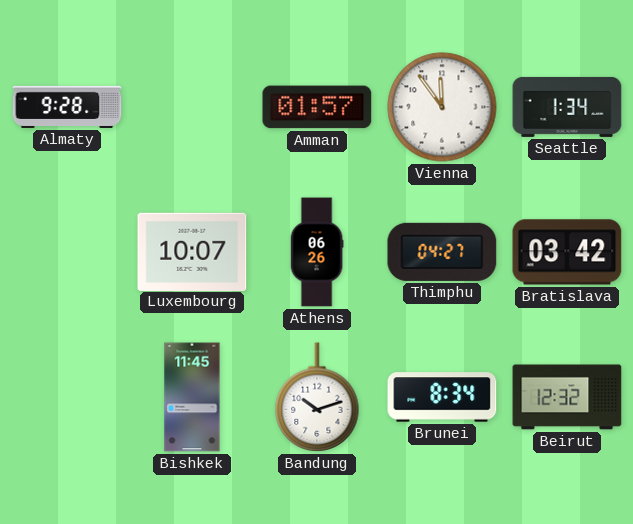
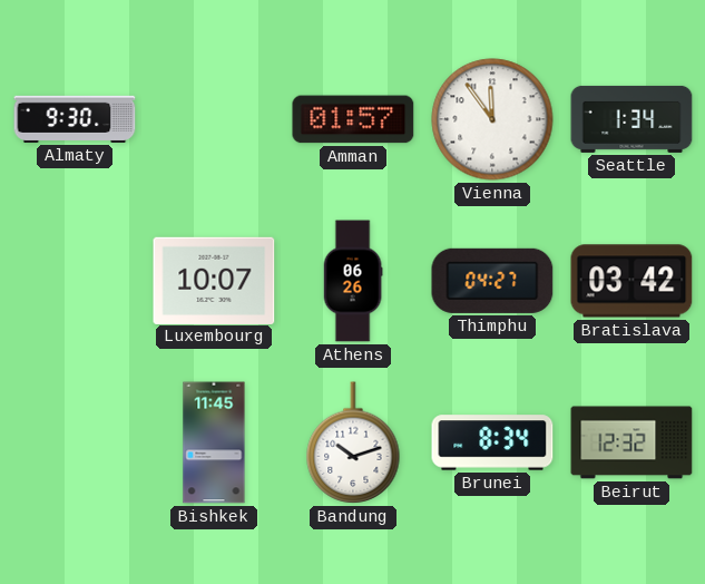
Almaty: 9:28 -> 9:30
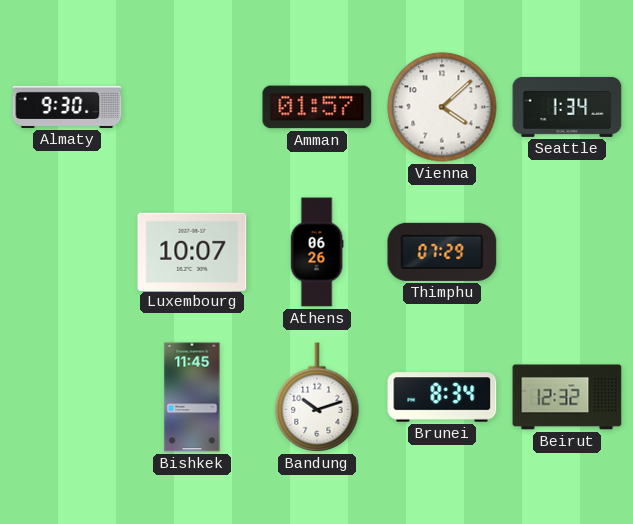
Vienna: 11:54 -> 4:08
Thimphu: 04:27 -> 07:29
Bratislava: 03:42 -> none
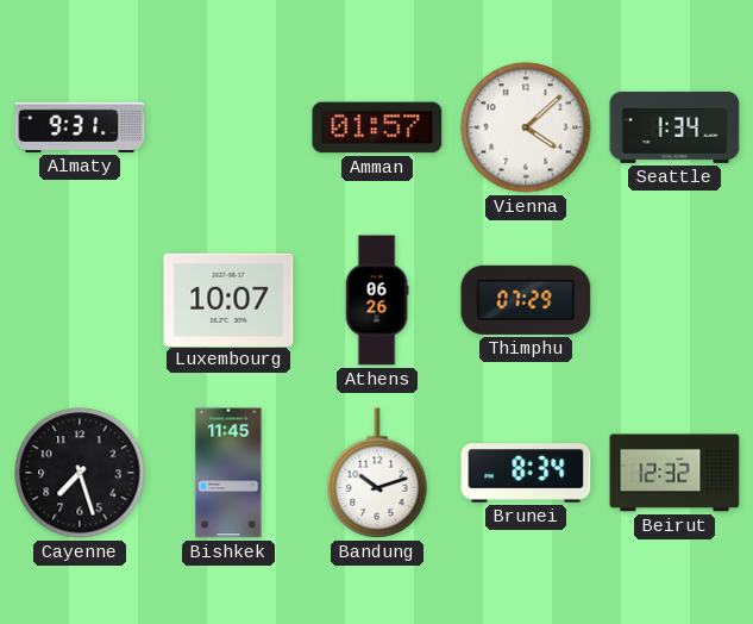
Almaty: 9:30 -> 9:31
Cayenne: none -> 7:27
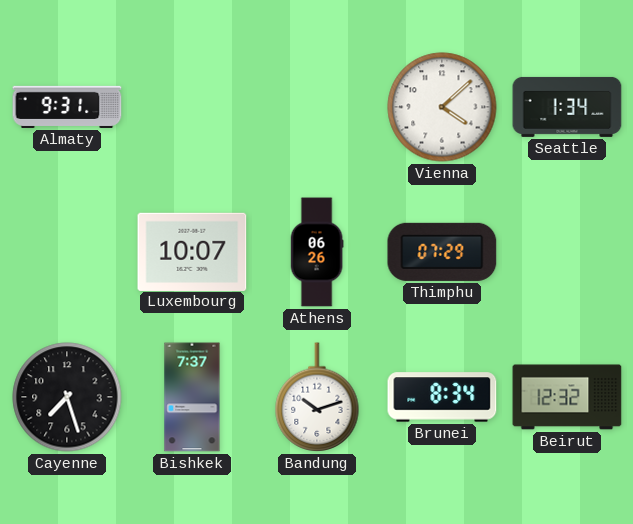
Amman: 01:57 -> none
Bishkek: 11:45 -> 7:37
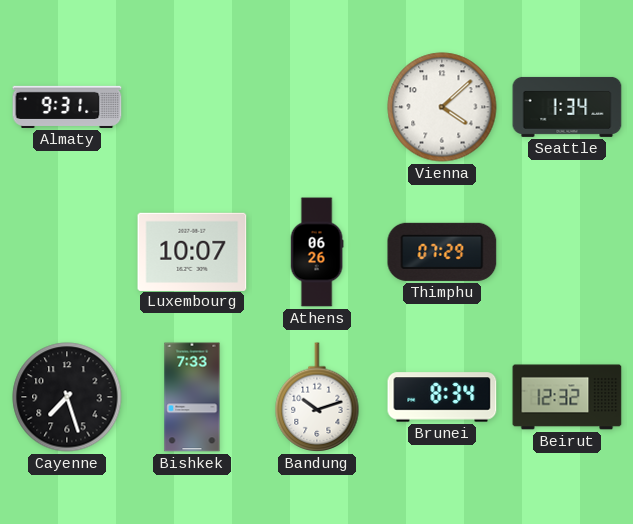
Bishkek: 7:37 -> 7:33
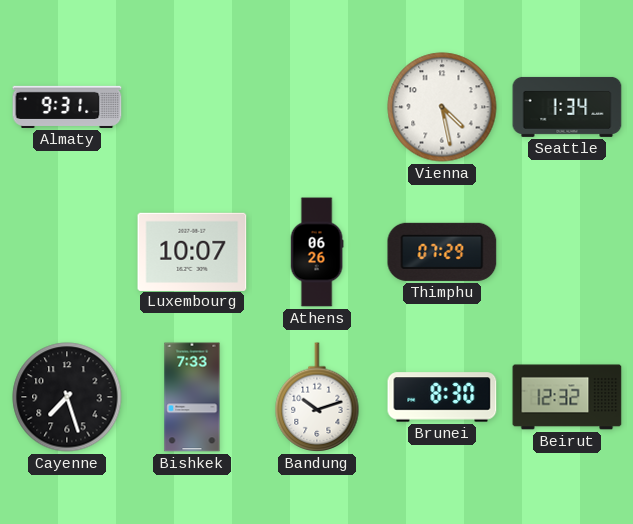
Vienna: 4:08 -> 4:28
Brunei: 8:34 -> 8:30
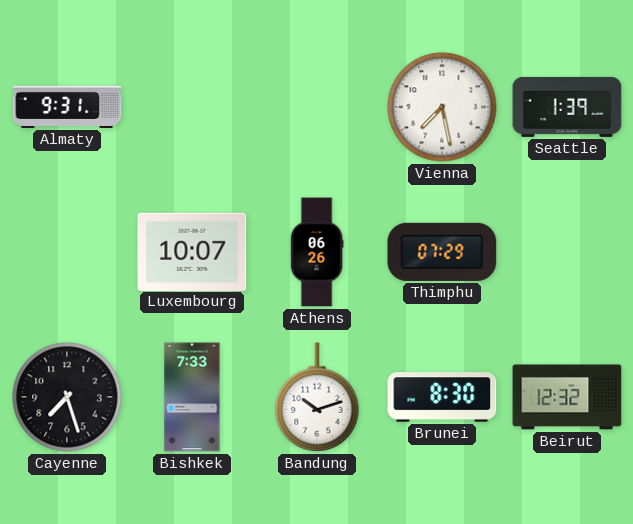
Vienna: 4:28 -> 7:28
Seattle: 1:34 -> 1:39
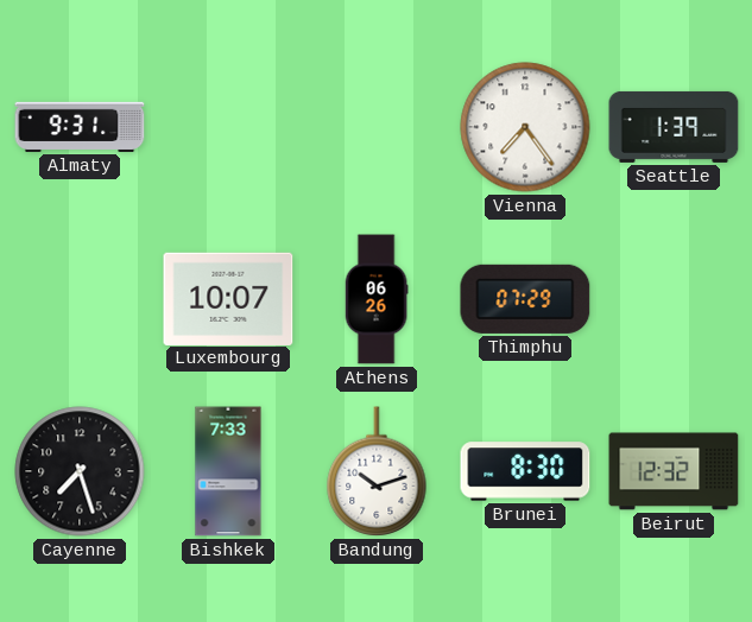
Vienna: 7:28 -> 7:24
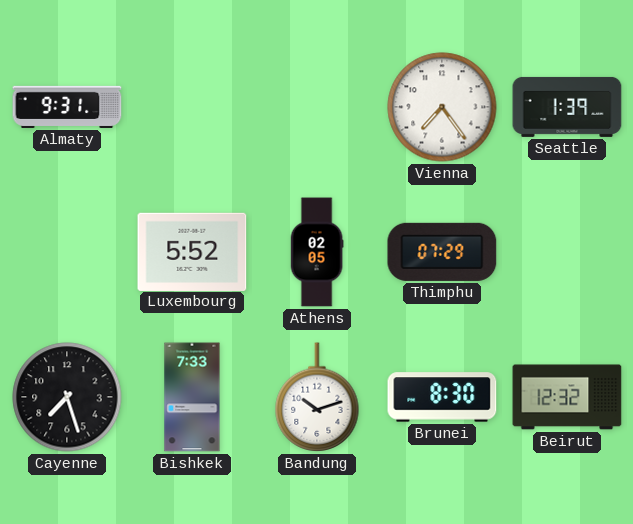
Luxembourg: 10:07 -> 5:52
Athens: 06:26 -> 02:05
